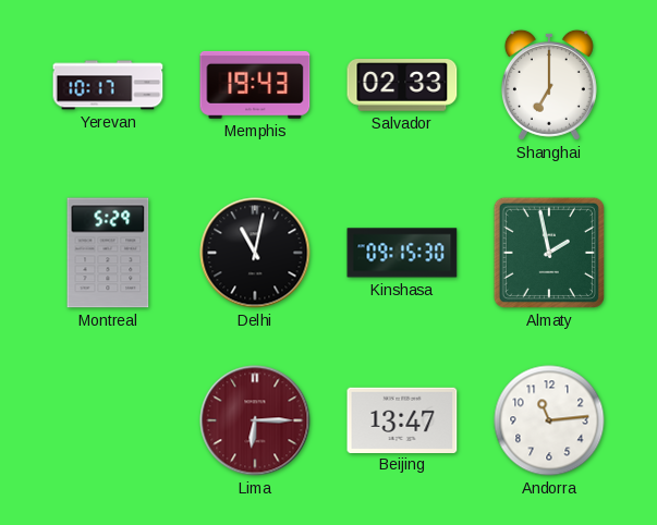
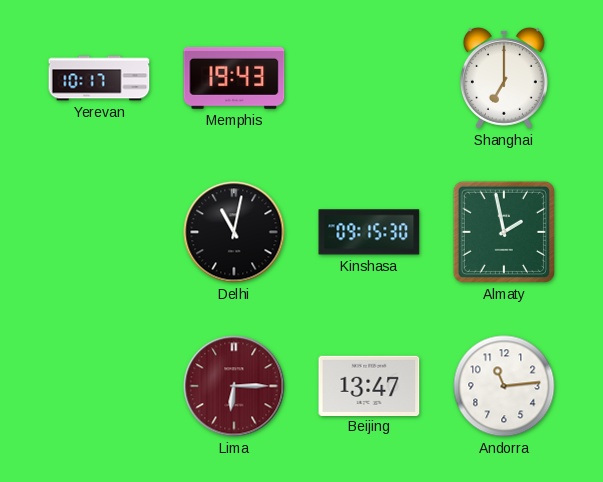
Salvador: 02:33 -> none
Montreal: 5:29 -> none
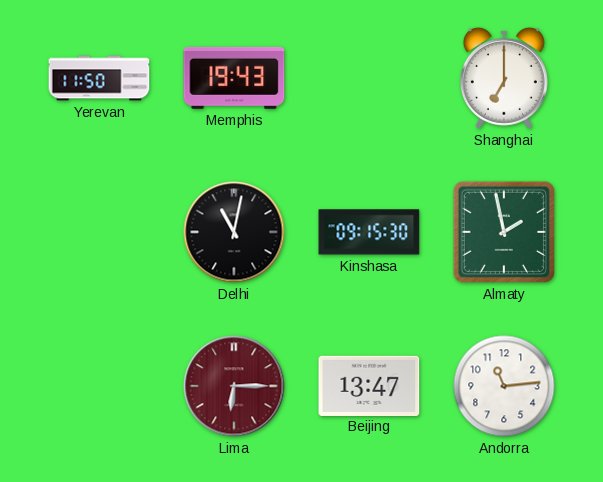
Yerevan: 10:17 -> 11:50
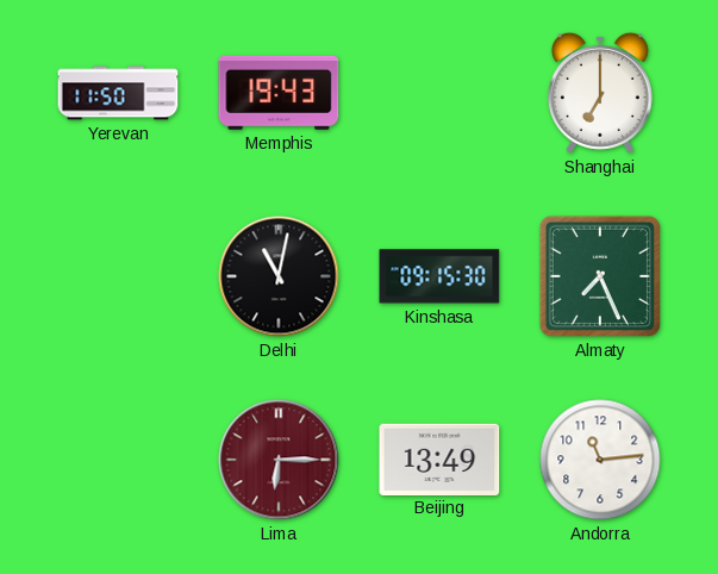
Almaty: 1:58 -> 7:26
Beijing: 13:47 -> 13:49
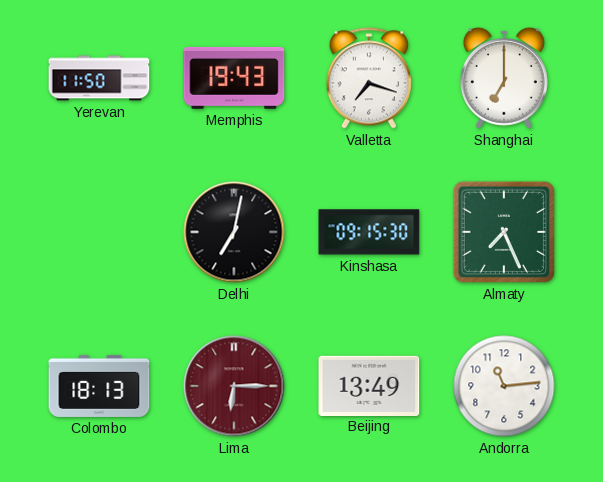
Valletta: none -> 7:18
Delhi: 11:02 -> 7:02
Colombo: none -> 18:13
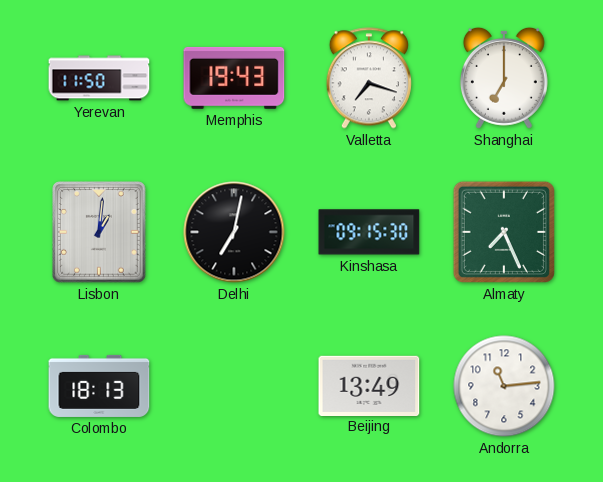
Lisbon: none -> 1:01
Lima: 6:15 -> none
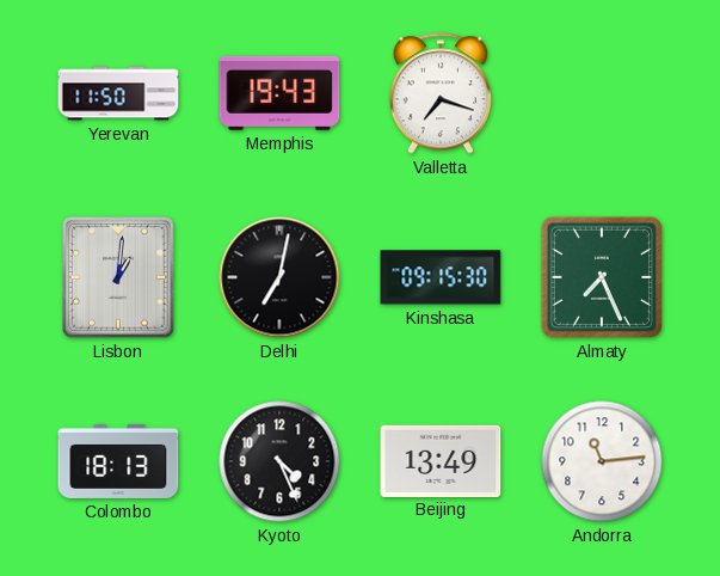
Shanghai: 7:00 -> none
Kyoto: none -> 4:26
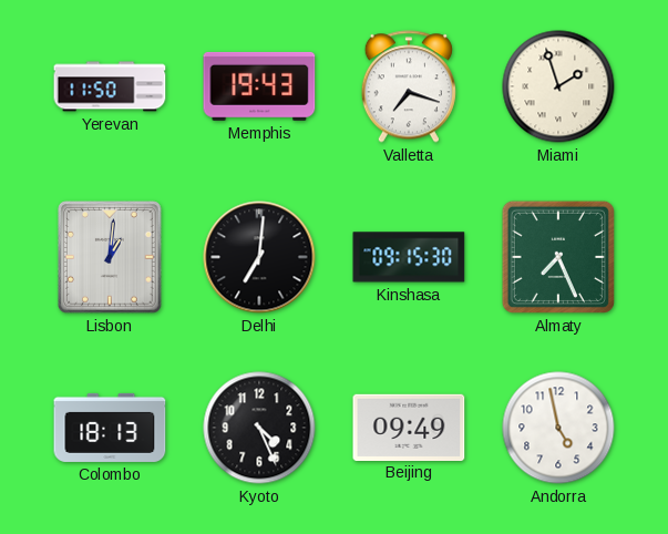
Miami: none -> 1:57
Delhi: 7:02 -> 7:01
Beijing: 13:49 -> 09:49
Andorra: 11:14 -> 4:58
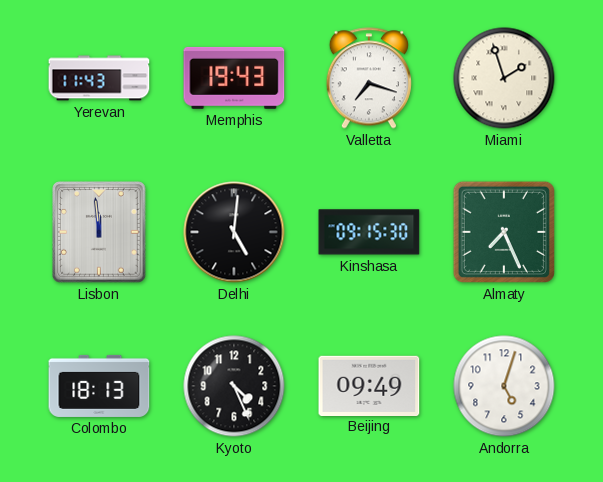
Yerevan: 11:50 -> 11:43
Lisbon: 1:01 -> 11:59
Delhi: 7:01 -> 5:01
Andorra: 4:58 -> 5:03
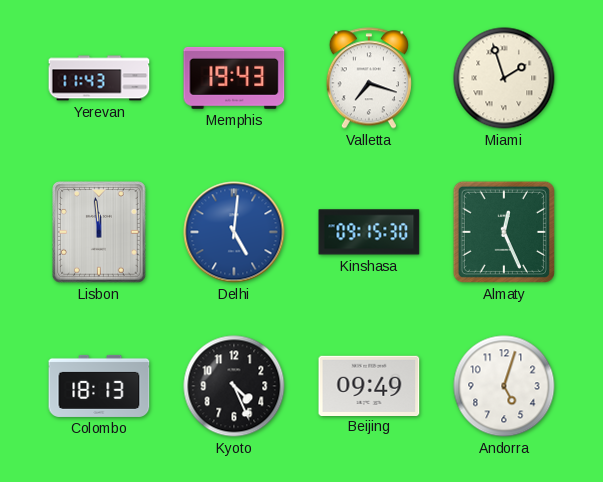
Delhi dial: black -> blue
Almaty: 7:26 -> 12:26
